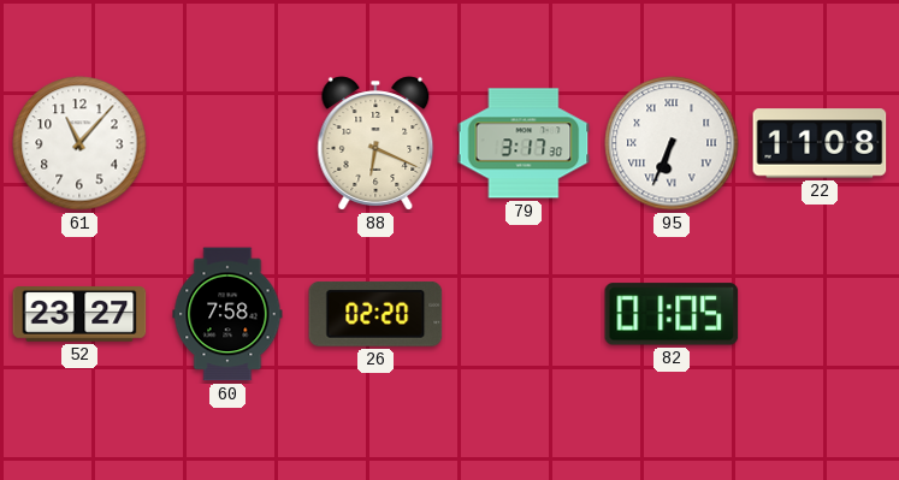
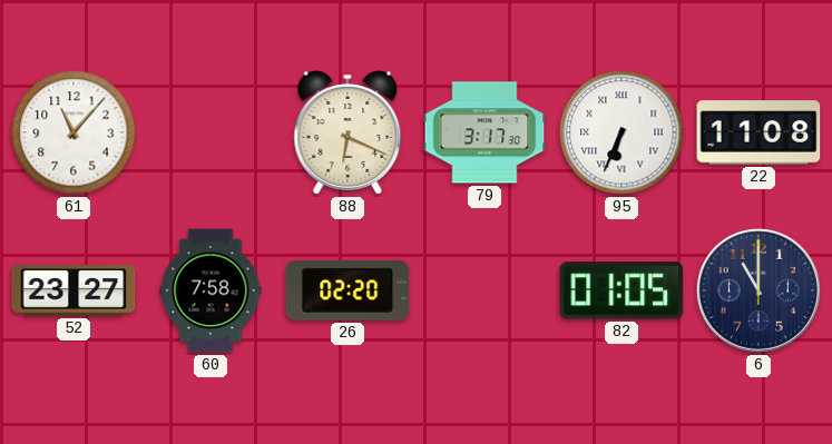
6: none -> 11:00
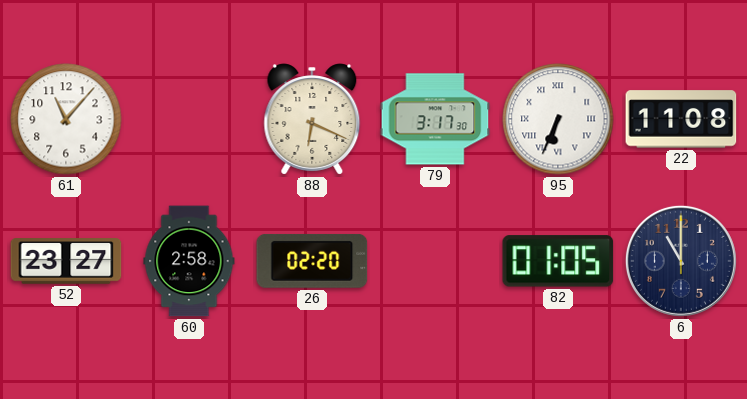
60: 7:58 -> 2:58
